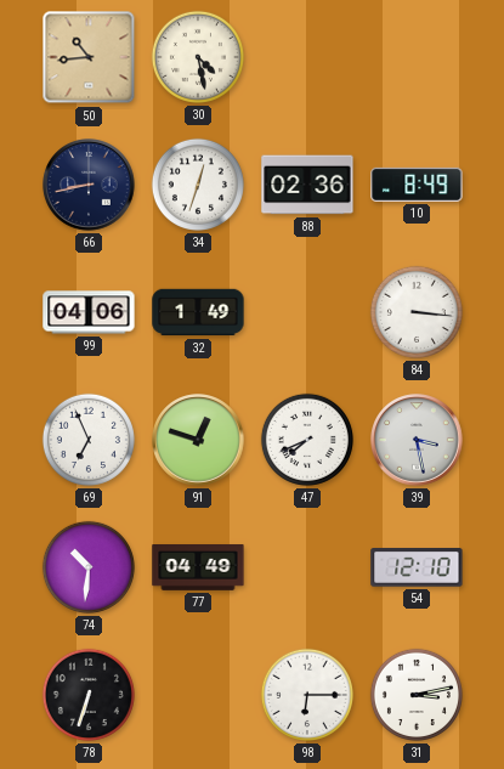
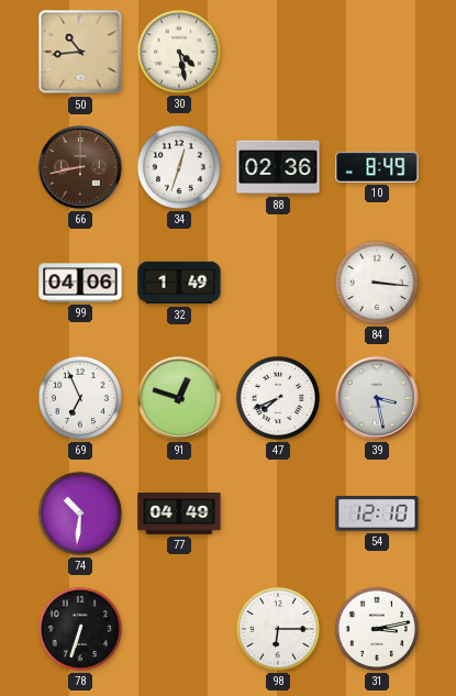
66 dial: navy -> brown
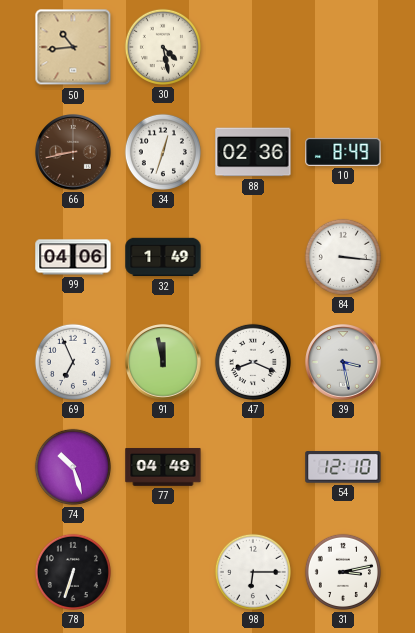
91: 12:48 -> 11:58
47: 7:41 -> 8:19
74: 10:31 -> 10:27
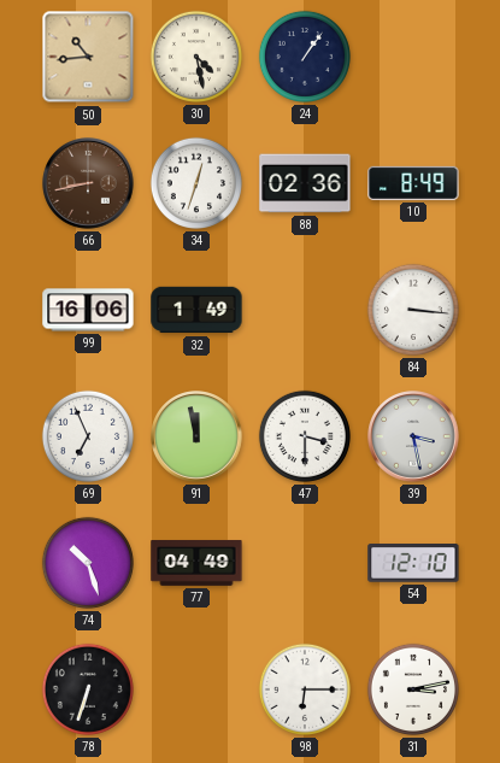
24: none -> 1:06
99: 04:06 -> 16:06
47: 8:19 -> 3:30
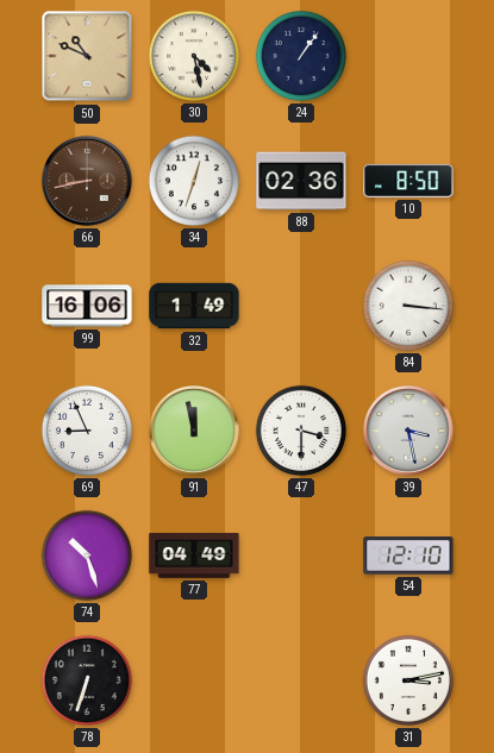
50: 10:44 -> 10:49
10: 8:49 -> 8:50
69: 6:56 -> 8:56
98: 6:15 -> none
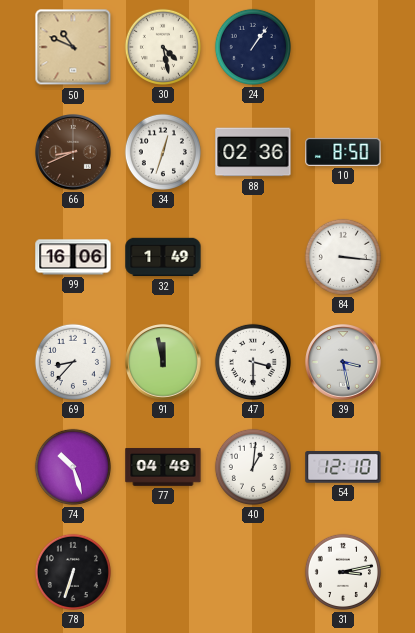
66: 8:43 -> 8:41
69: 8:56 -> 8:37
40: none -> 1:01
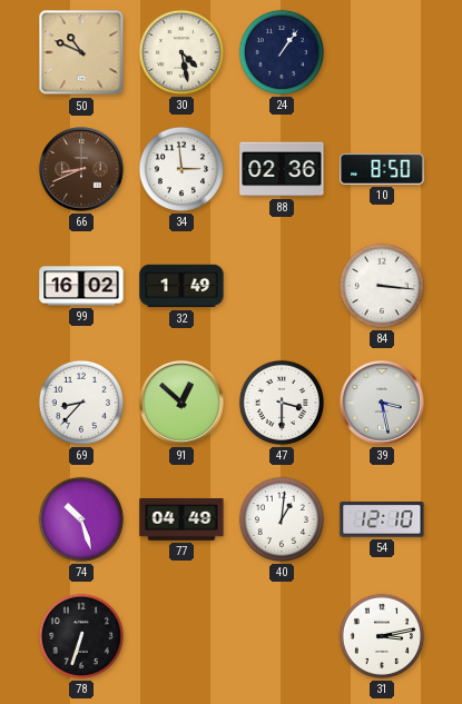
34: 12:33 -> 2:59
99: 16:06 -> 16:02
91: 11:58 -> 12:52
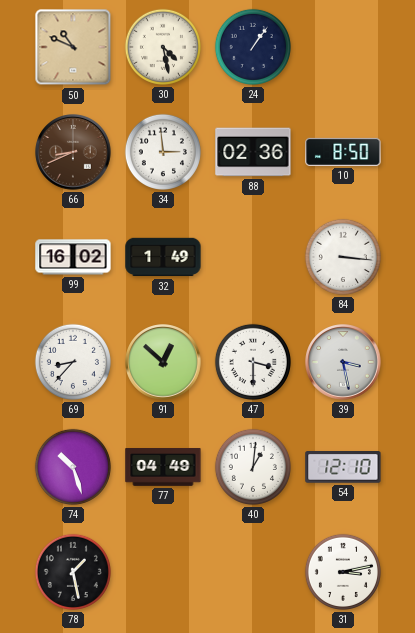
78: 6:33 -> 1:28
